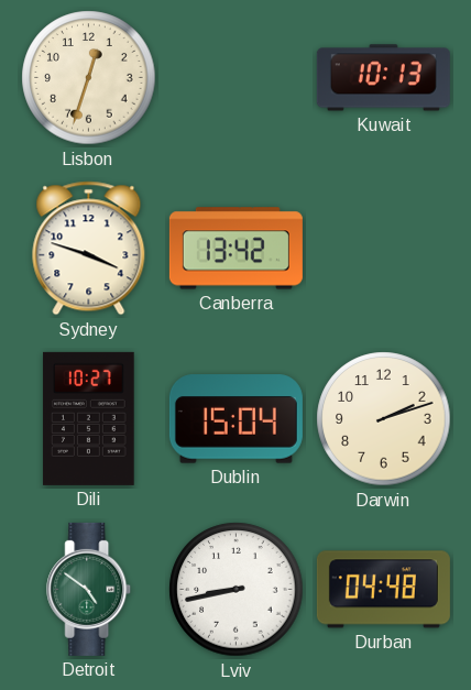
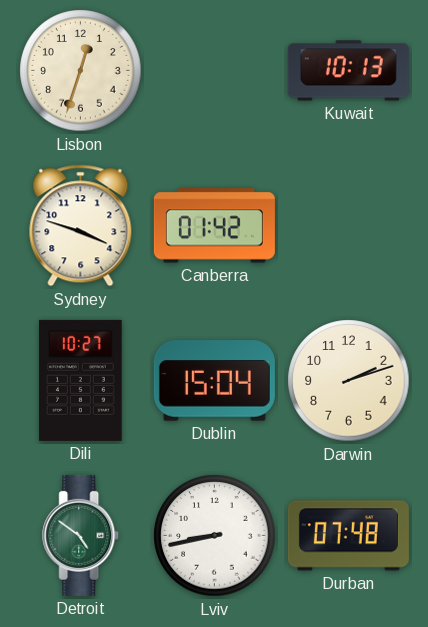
Canberra: 13:42 -> 01:42
Durban: 04:48 -> 07:48
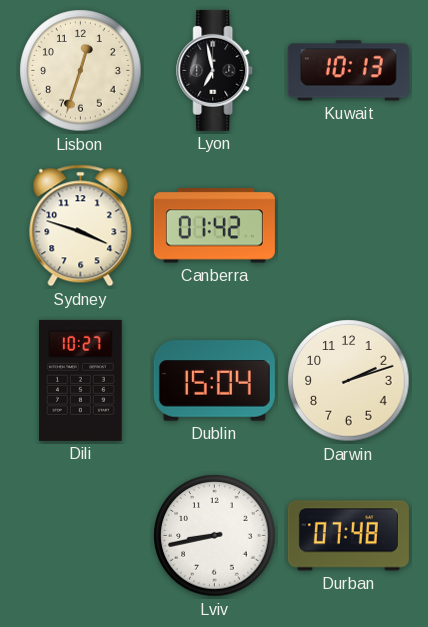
Lyon: none -> 6:58
Detroit: 4:51 -> none
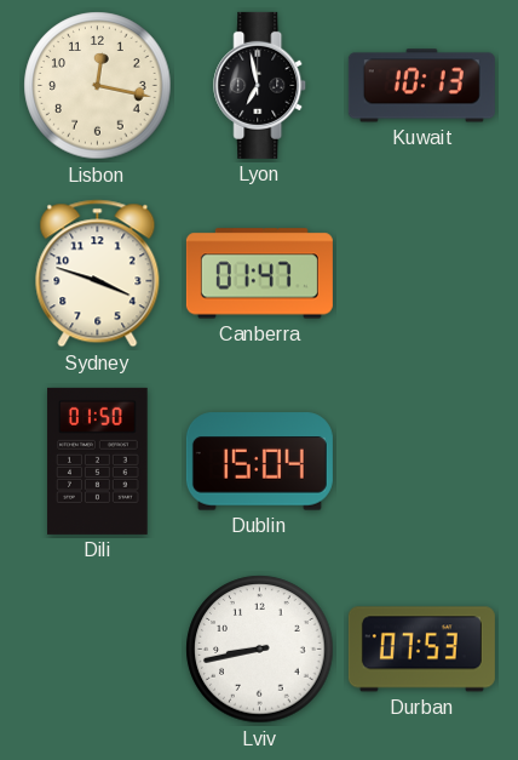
Lisbon: 12:33 -> 12:17
Canberra: 01:42 -> 01:47
Dili: 10:27 -> 01:50
Darwin: 2:12 -> none
Durban: 07:48 -> 07:53
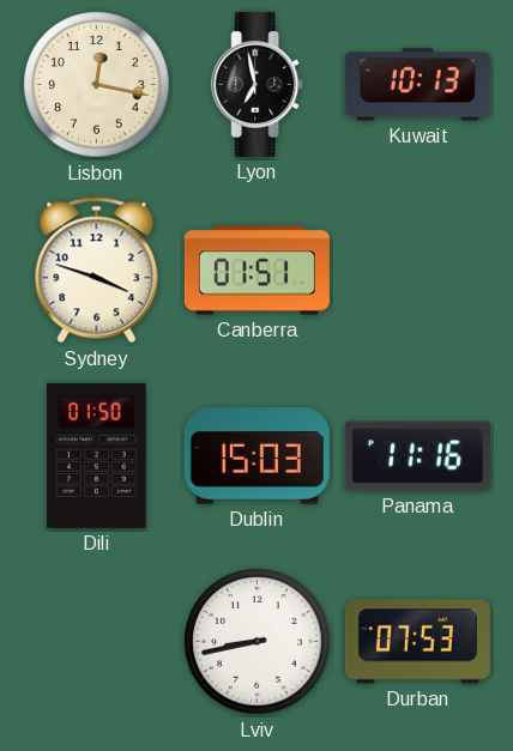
Canberra: 01:47 -> 01:51
Dublin: 15:04 -> 15:03
Panama: none -> 11:16
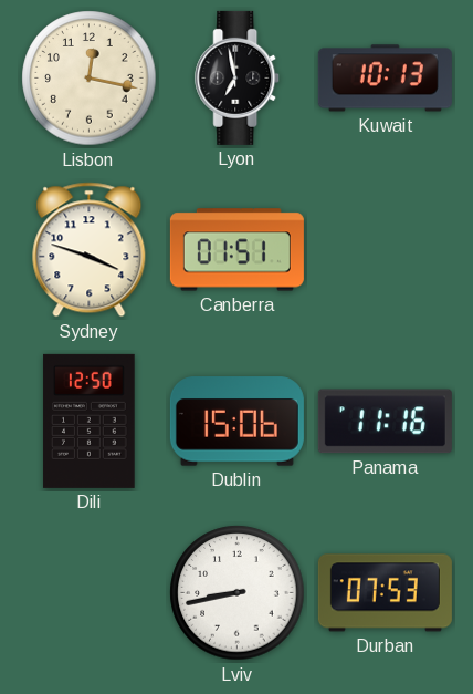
Dili: 01:50 -> 12:50
Dublin: 15:03 -> 15:06
